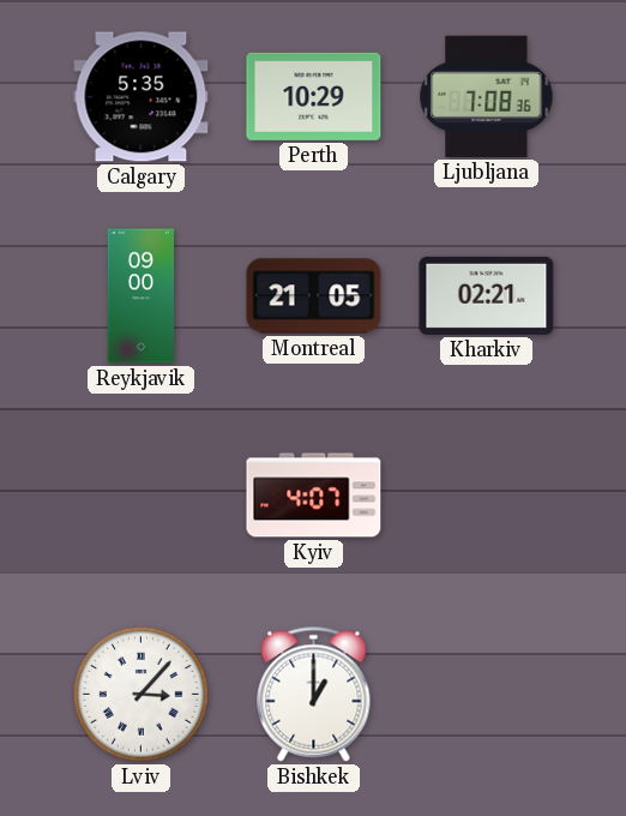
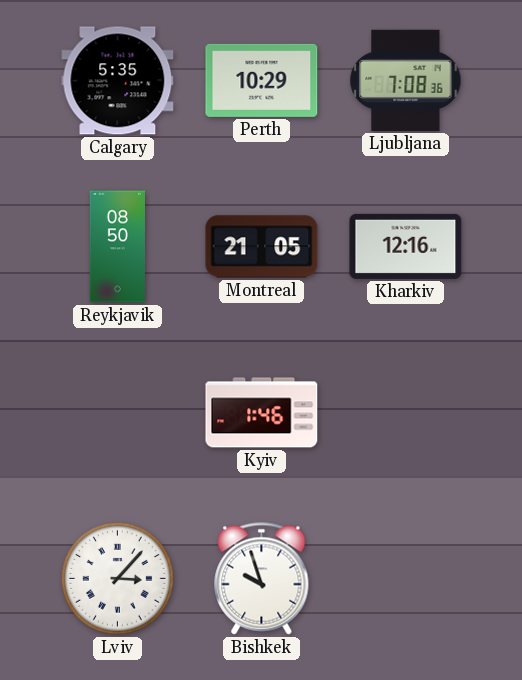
Reykjavik: 09:00 -> 08:50
Kharkiv: 02:21 -> 12:16
Kyiv: 4:07 -> 1:46
Bishkek: 1:00 -> 9:57
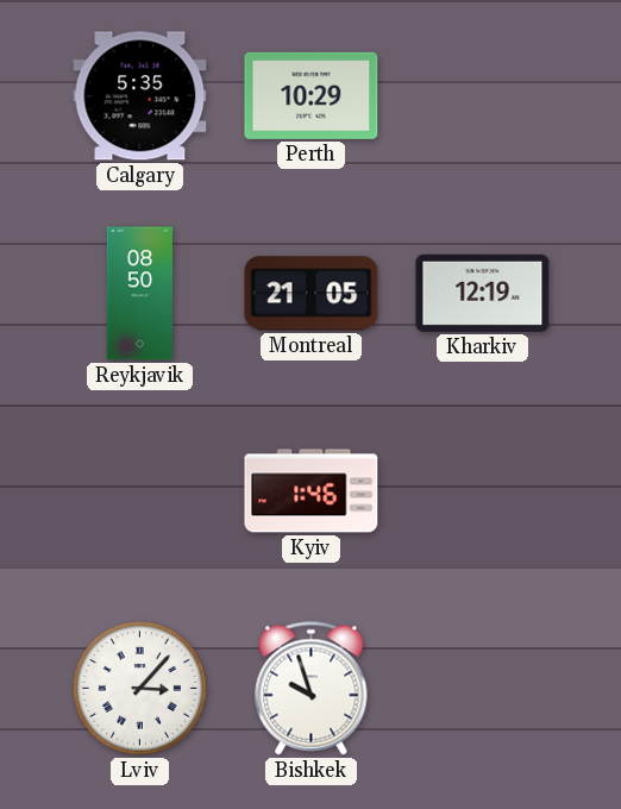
Ljubljana: 7:08 -> none
Kharkiv: 12:16 -> 12:19
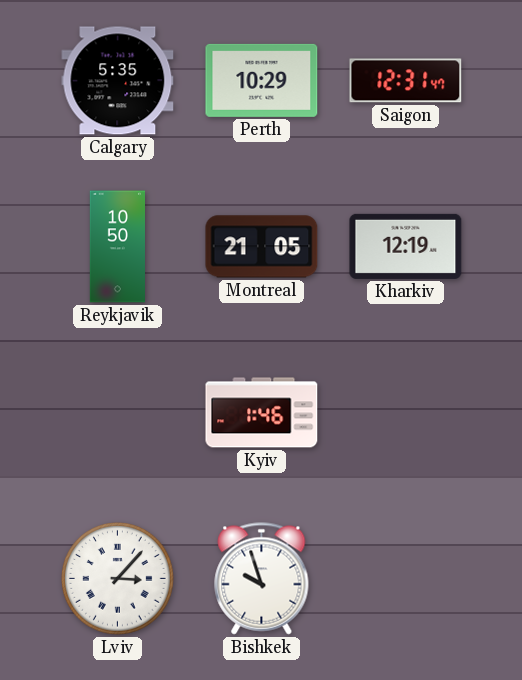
Saigon: none -> 12:31
Reykjavik: 08:50 -> 10:50
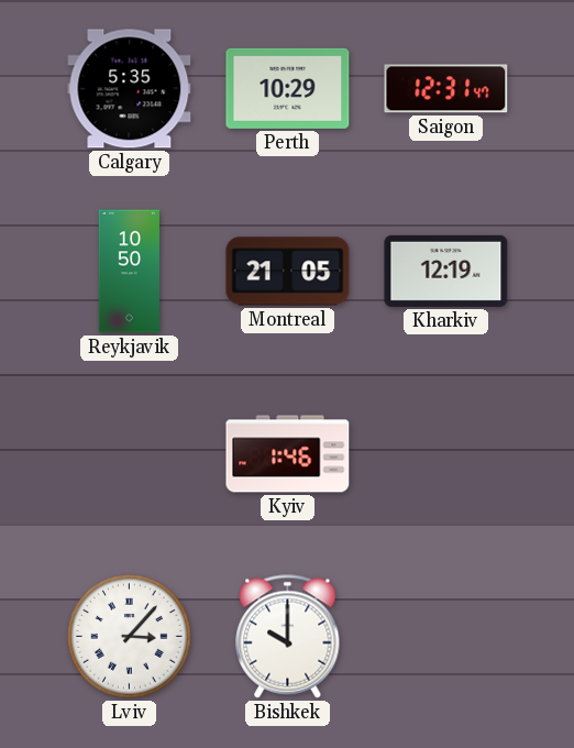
Bishkek: 9:57 -> 10:00
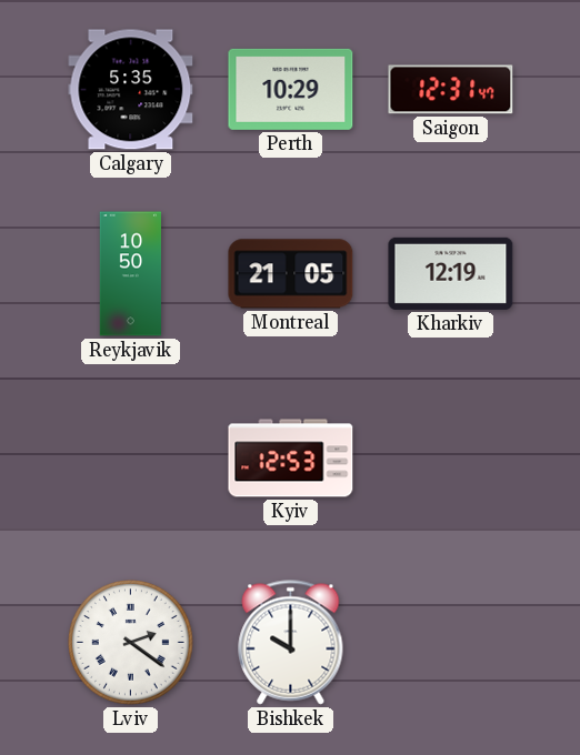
Kyiv: 1:46 -> 12:53
Lviv: 3:07 -> 2:21
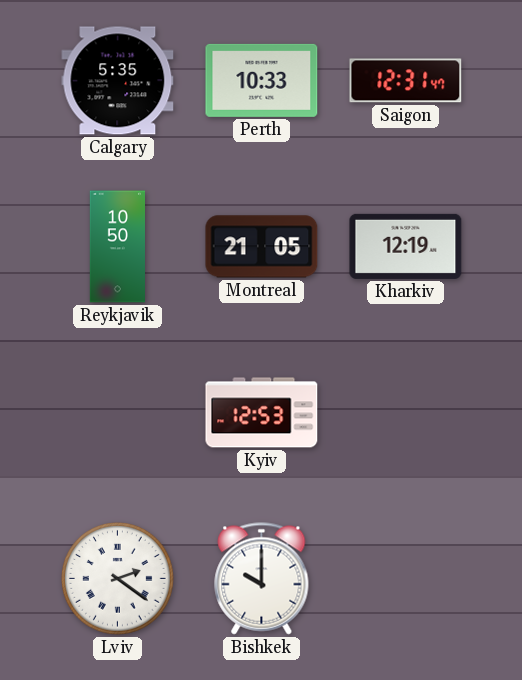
Perth: 10:29 -> 10:33
